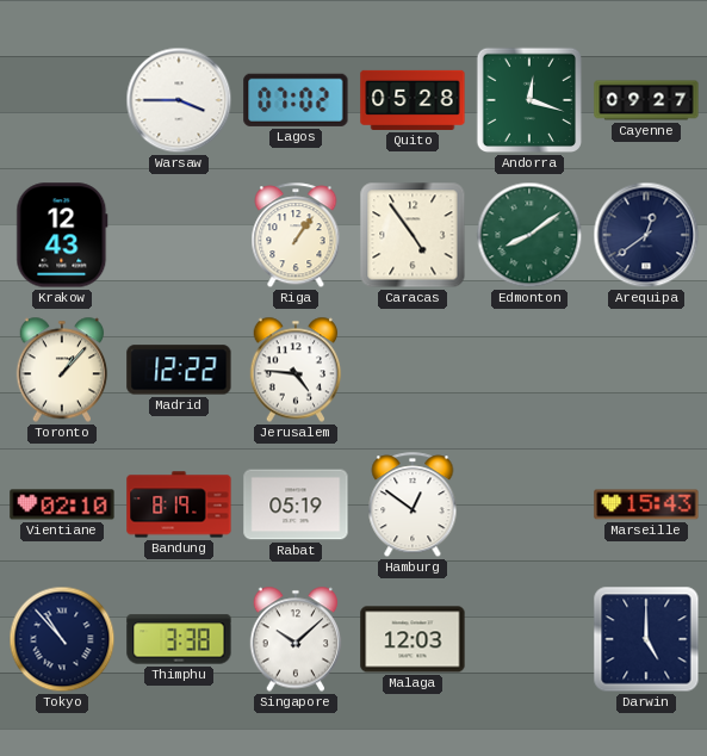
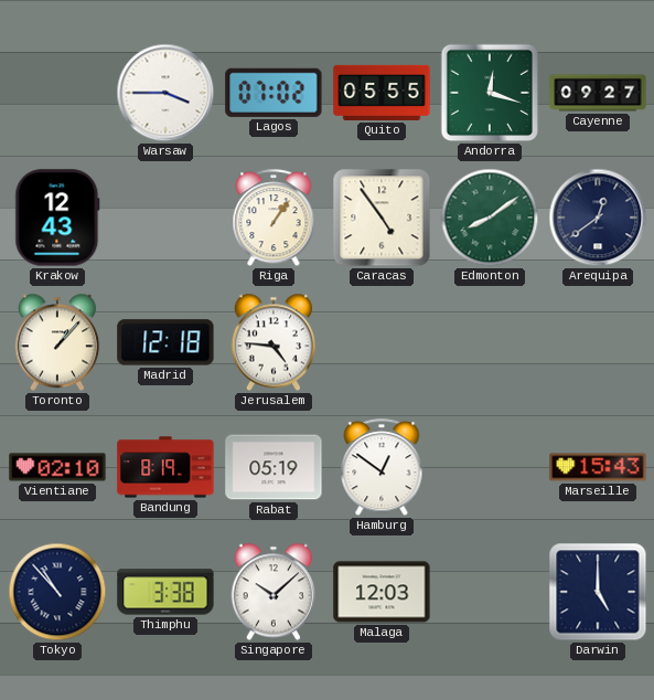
Quito: 05:28 -> 05:55
Madrid: 12:22 -> 12:18
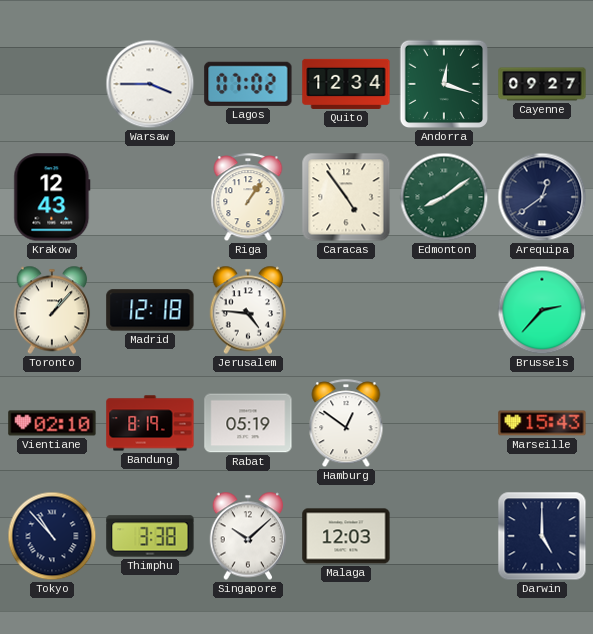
Quito: 05:55 -> 12:34
Brussels: none -> 2:37
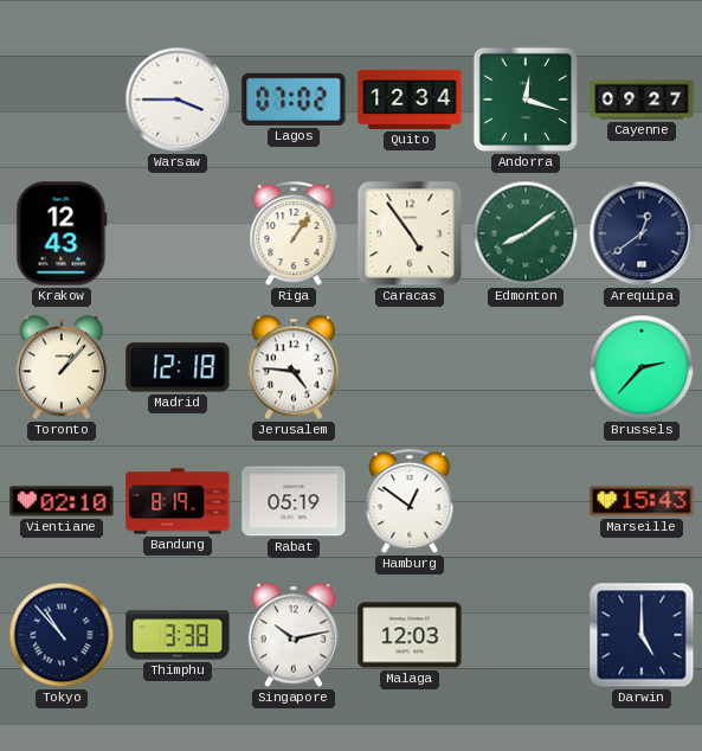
Singapore: 10:08 -> 10:13
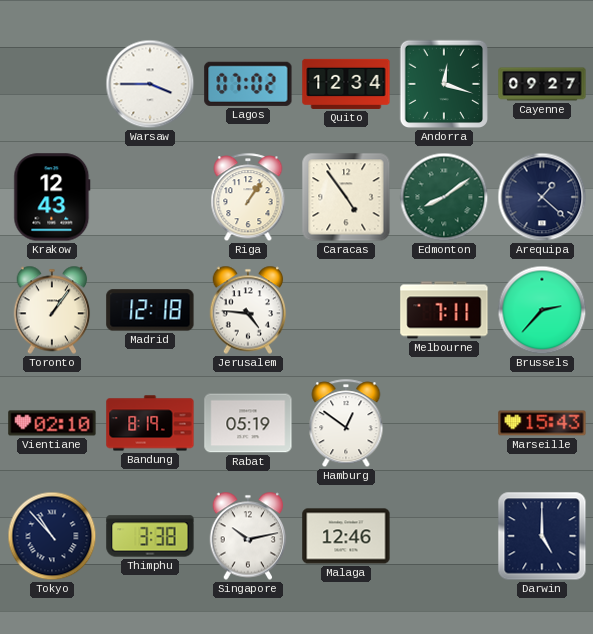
Arequipa: 12:39 -> 1:22
Toronto: 1:07 -> 1:06
Melbourne: none -> 7:11
Malaga: 12:03 -> 12:46
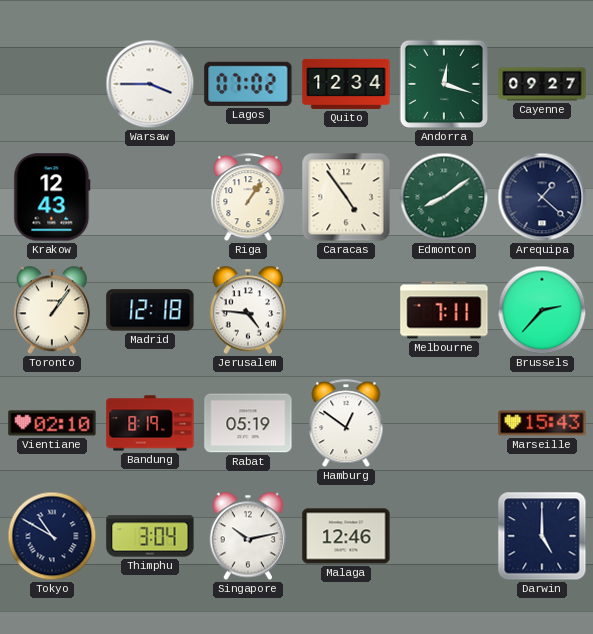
Tokyo: 10:53 -> 10:50
Thimphu: 3:38 -> 3:04
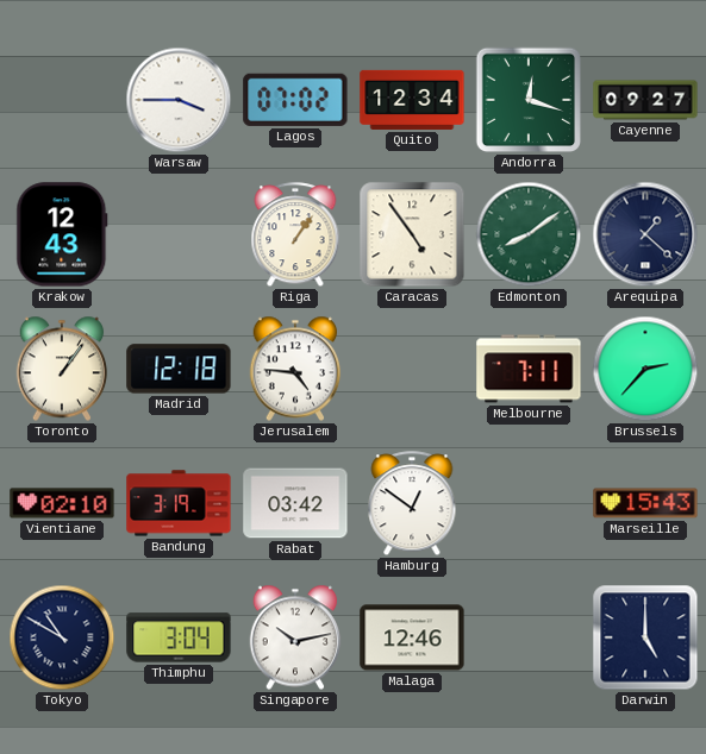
Bandung: 8:19 -> 3:19
Rabat: 05:19 -> 03:42
